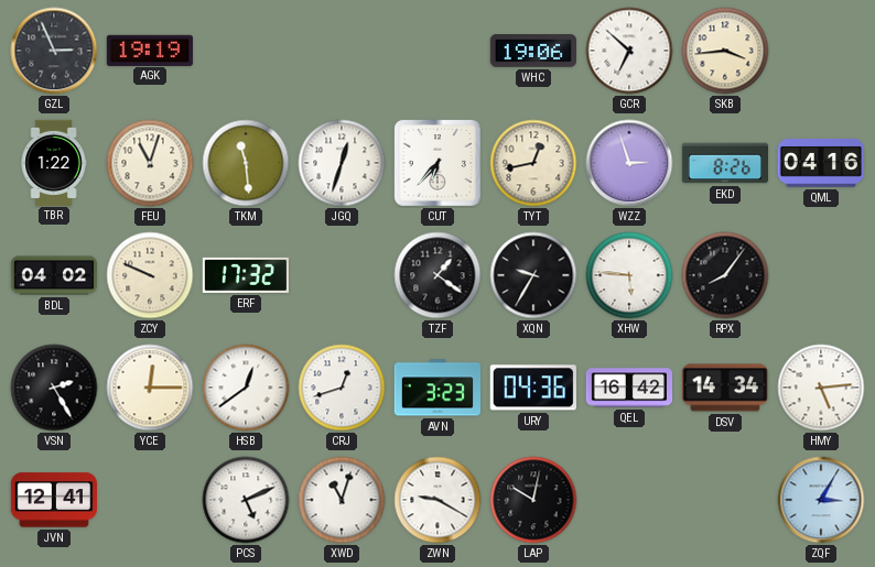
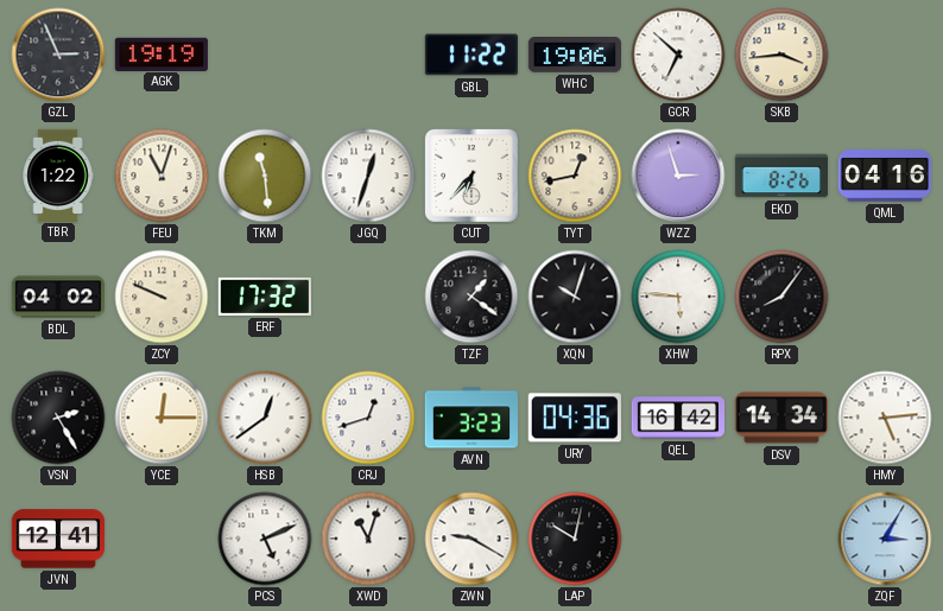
GBL: none -> 11:22
XQN: 9:35 -> 10:03
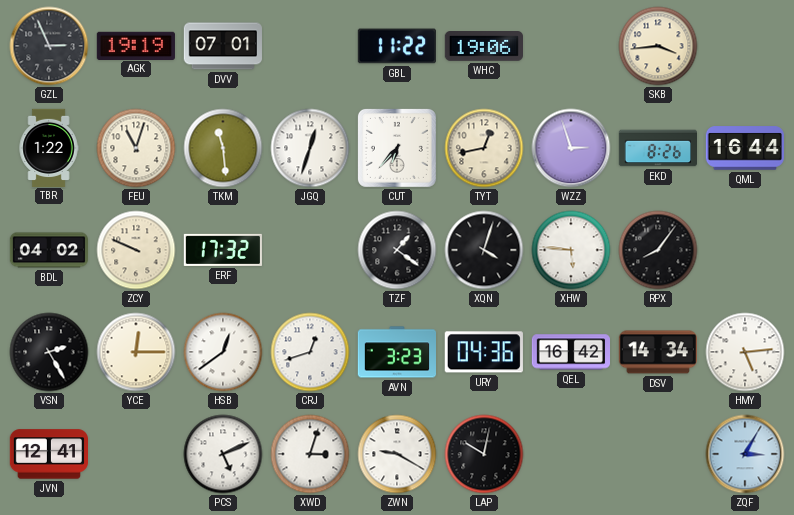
DVV: none -> 07:01
GCR: 6:52 -> none
QML: 04:16 -> 16:44
XQN: 10:03 -> 4:03
XWD: 11:03 -> 3:03
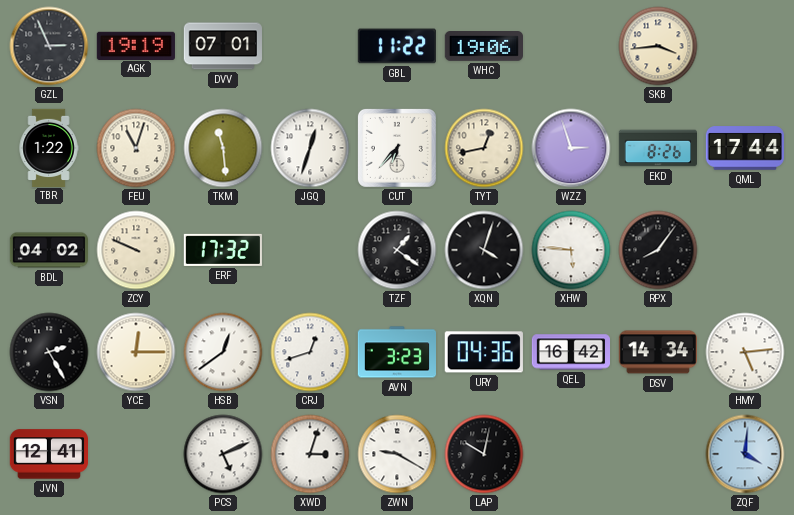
QML: 16:44 -> 17:44
ZQF: 3:05 -> 4:01
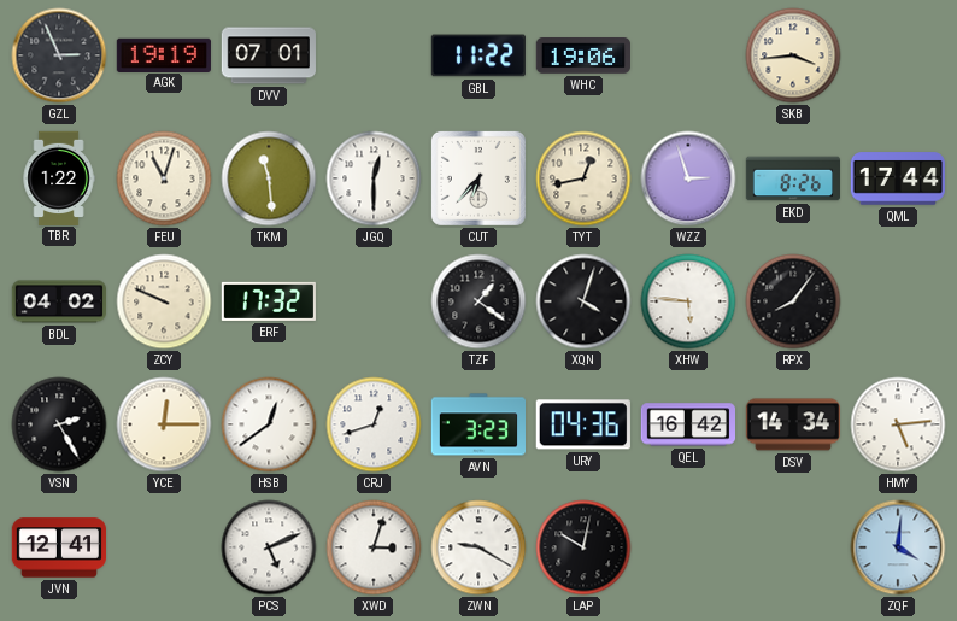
JGQ: 12:33 -> 12:30
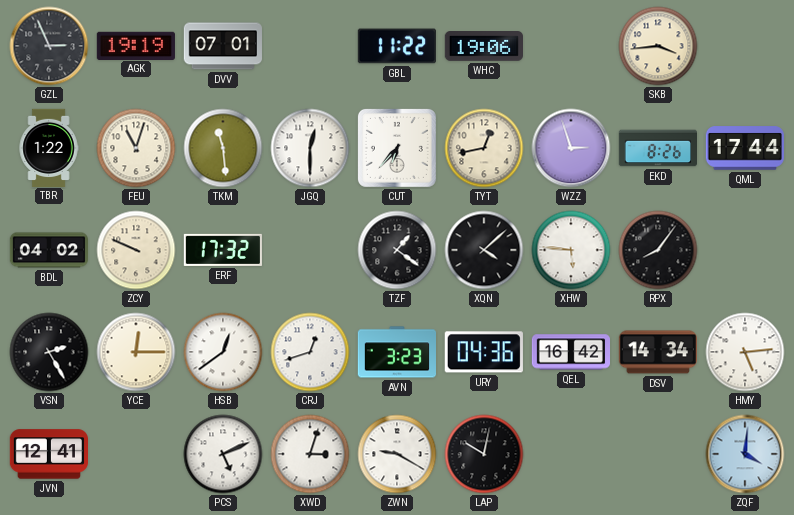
XQN: 4:03 -> 4:08
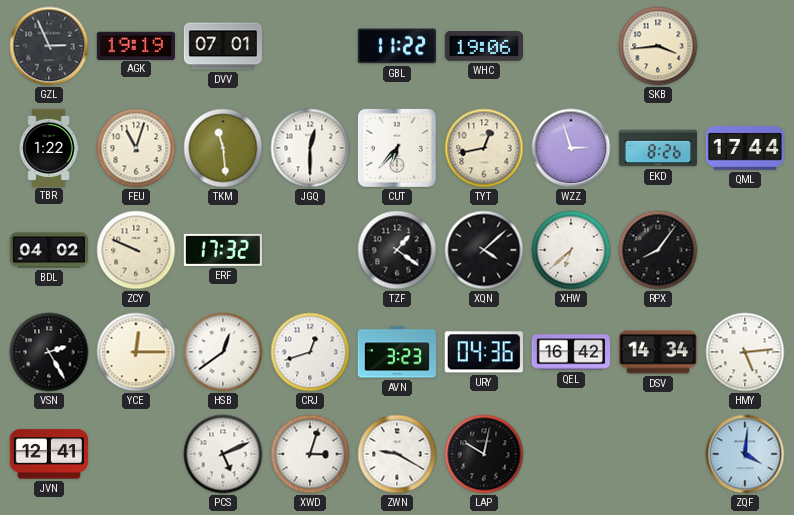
XHW: 5:46 -> 6:38
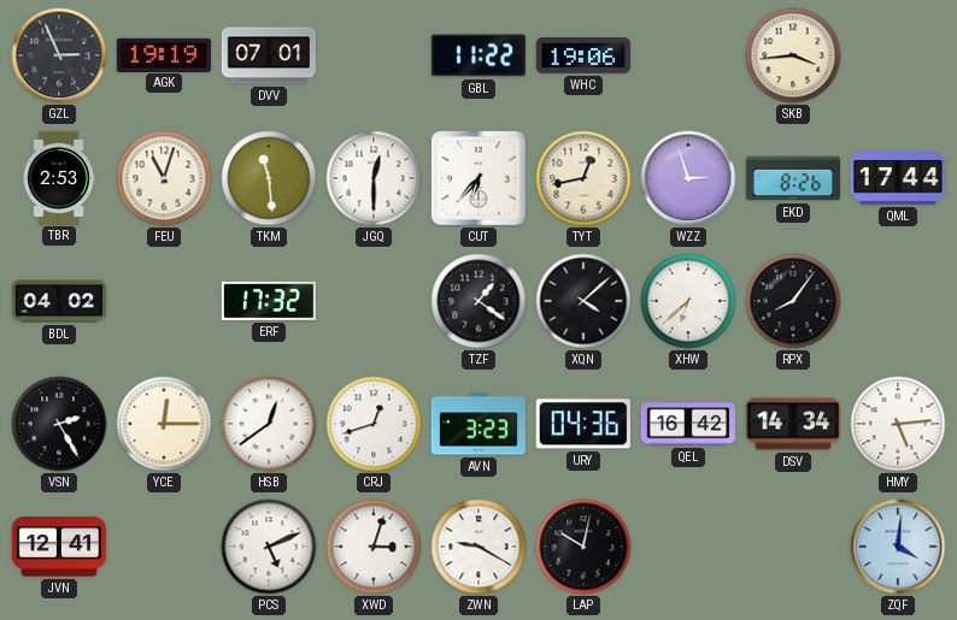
TBR: 1:22 -> 2:53
ZCY: 9:49 -> none
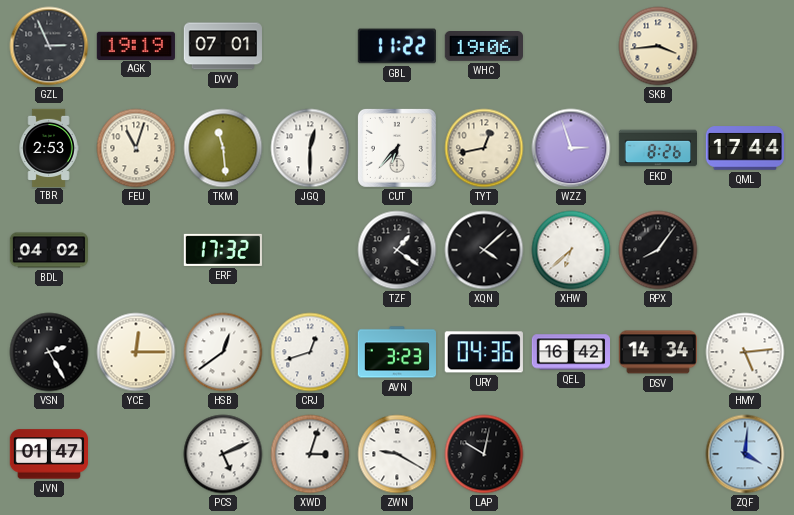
JVN: 12:41 -> 01:47
